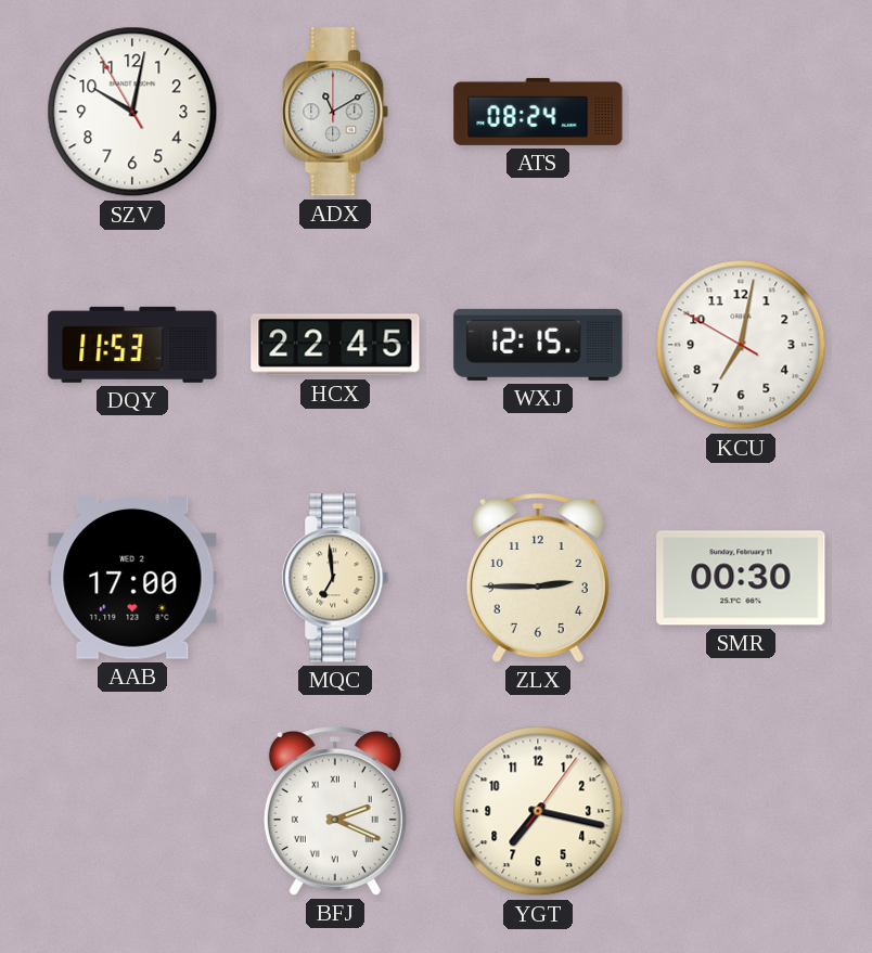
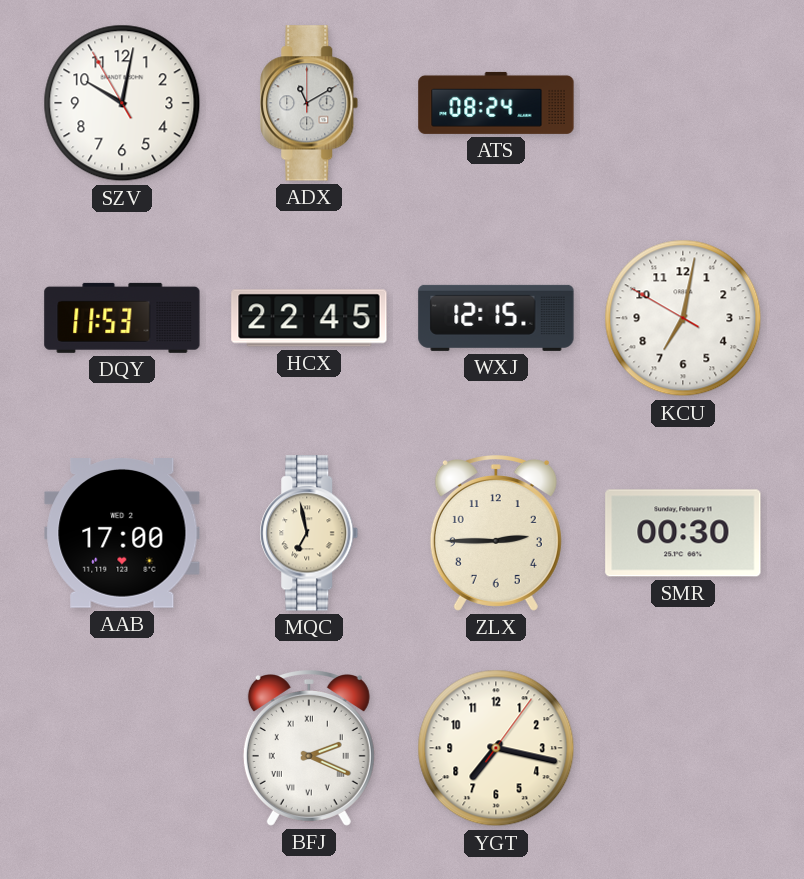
MQC: 6:59 -> 6:58
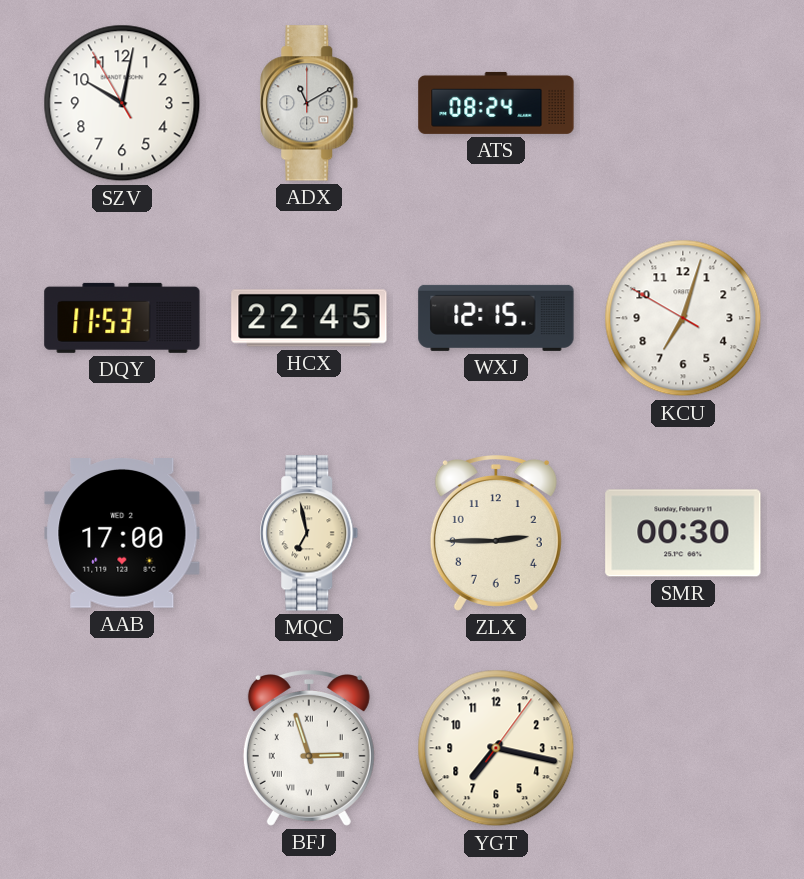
KCU: 7:01 -> 7:02
BFJ: 2:19 -> 2:57
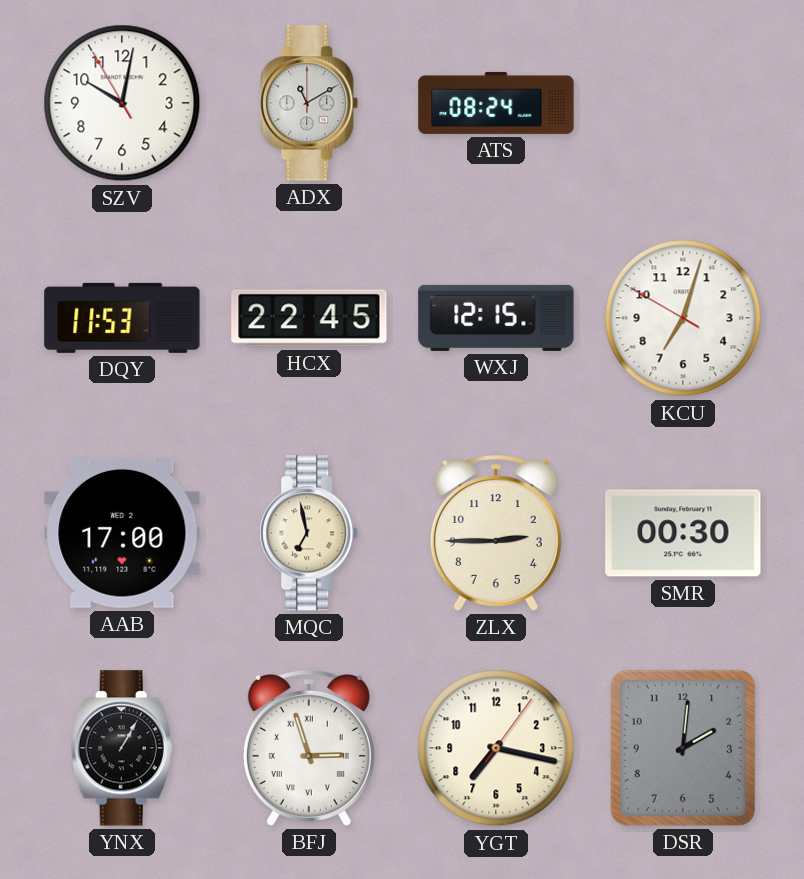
YNX: none -> 1:05
DSR: none -> 2:01
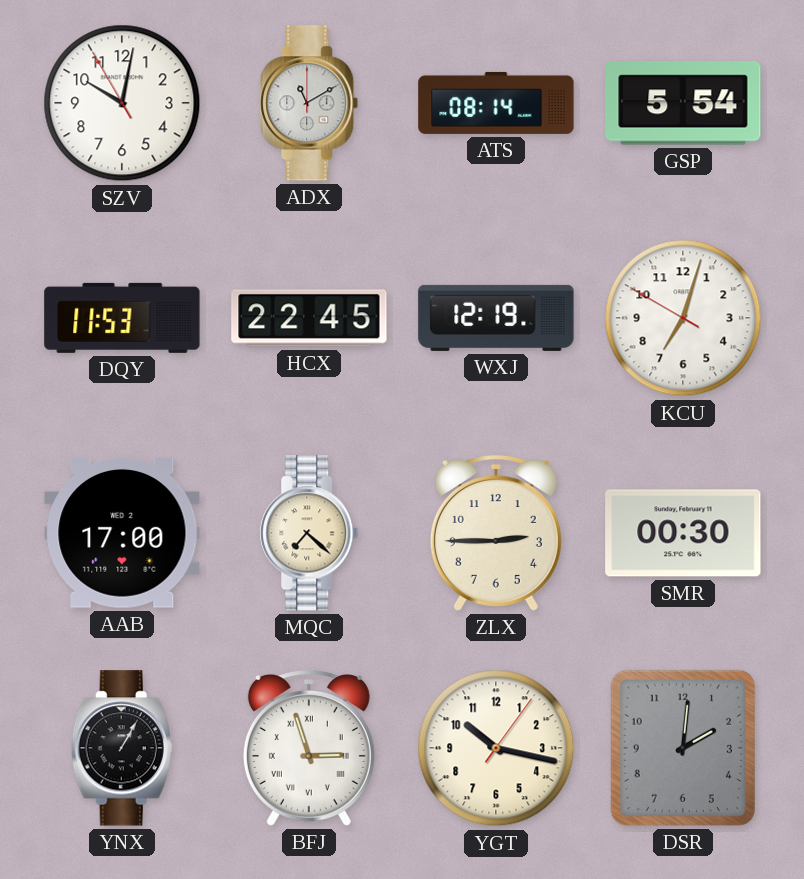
ATS: 08:24 -> 08:14
GSP: none -> 5:54
WXJ: 12:15 -> 12:19
MQC: 6:58 -> 7:22
YGT: 7:17 -> 10:17
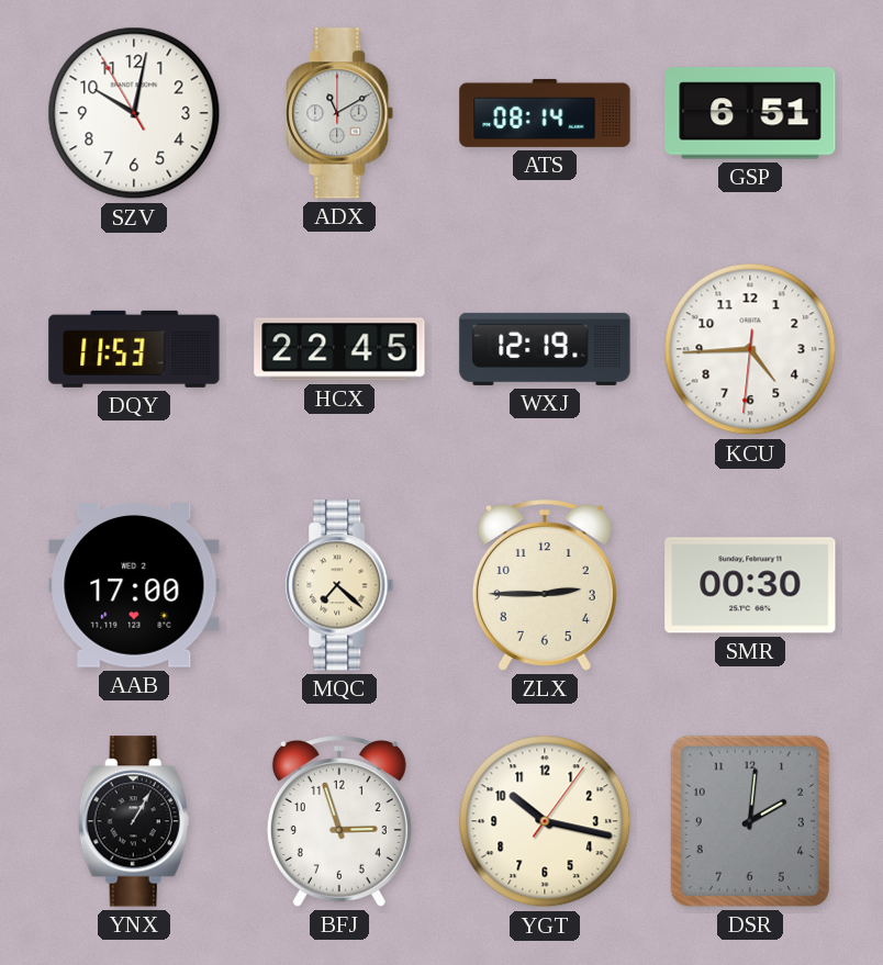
GSP: 5:54 -> 6:51
KCU: 7:02 -> 4:44
BFJ numerals: Roman -> Arabic
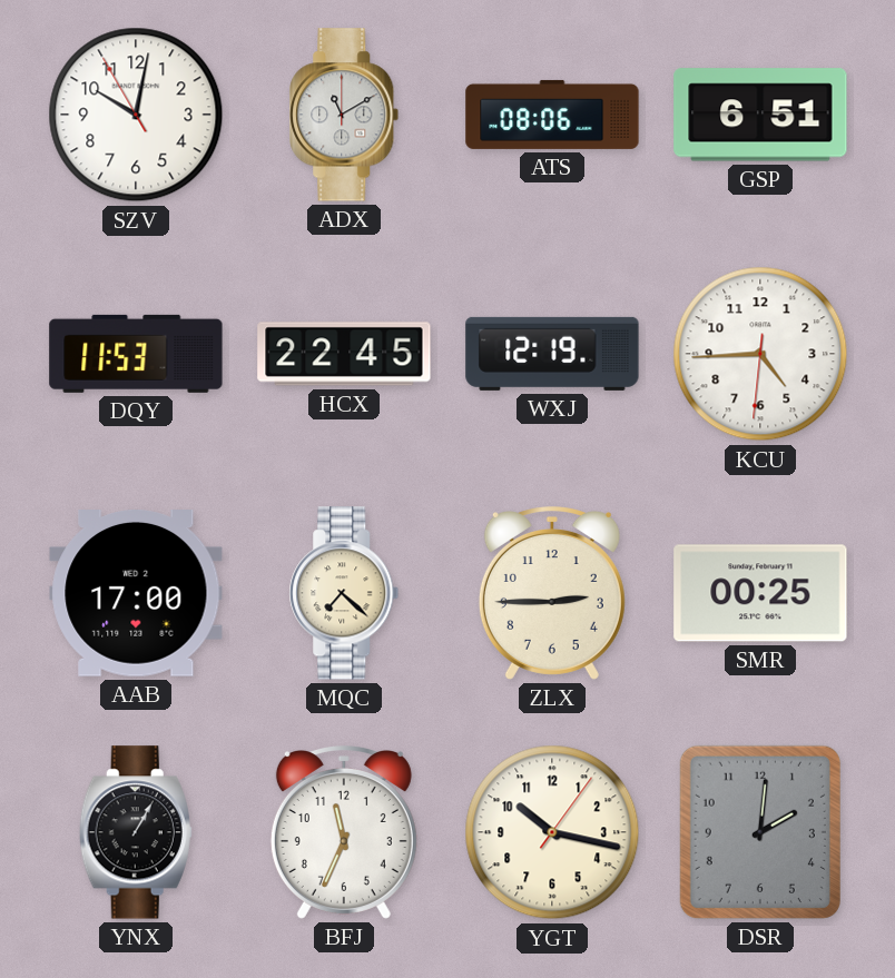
ATS: 08:14 -> 08:06
SMR: 00:30 -> 00:25
BFJ: 2:57 -> 11:34
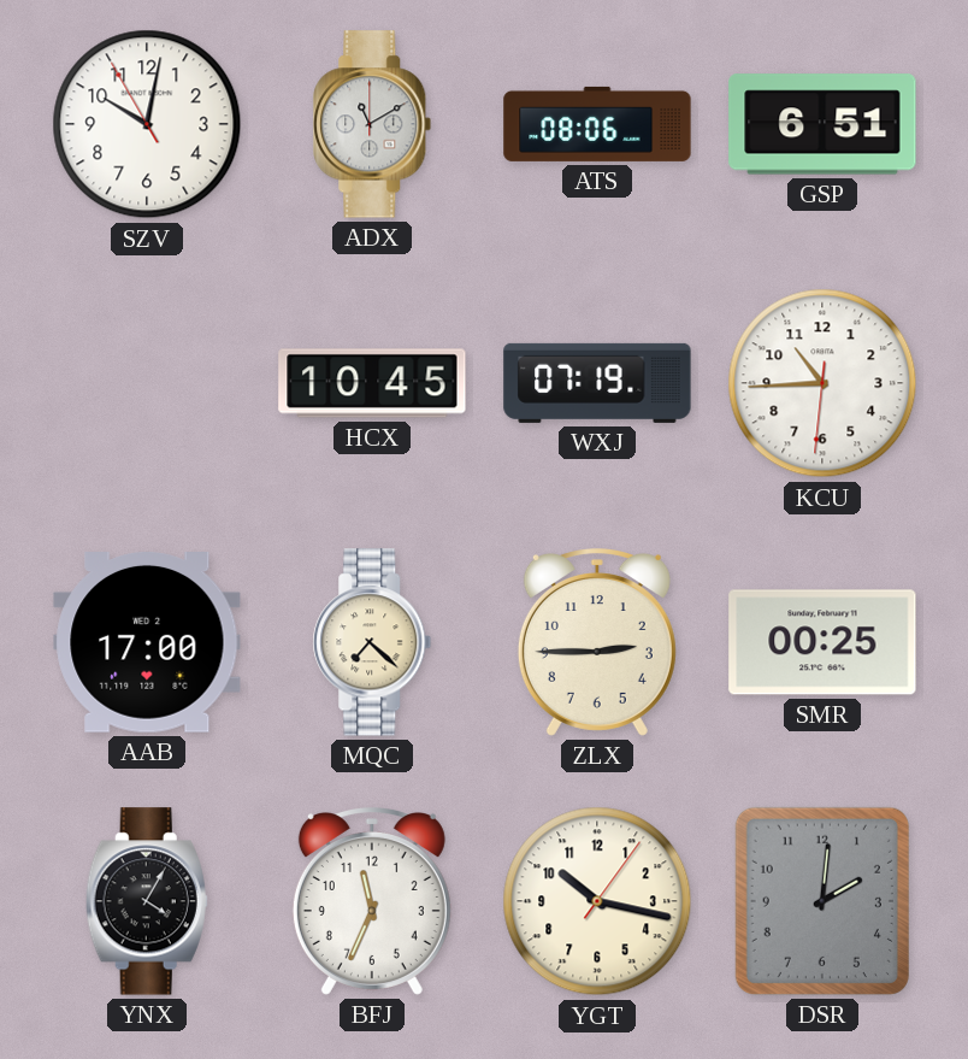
DQY: 11:53 -> none
HCX: 22:45 -> 10:45
WXJ: 12:19 -> 07:19
KCU: 4:44 -> 10:44
YNX: 1:05 -> 4:05
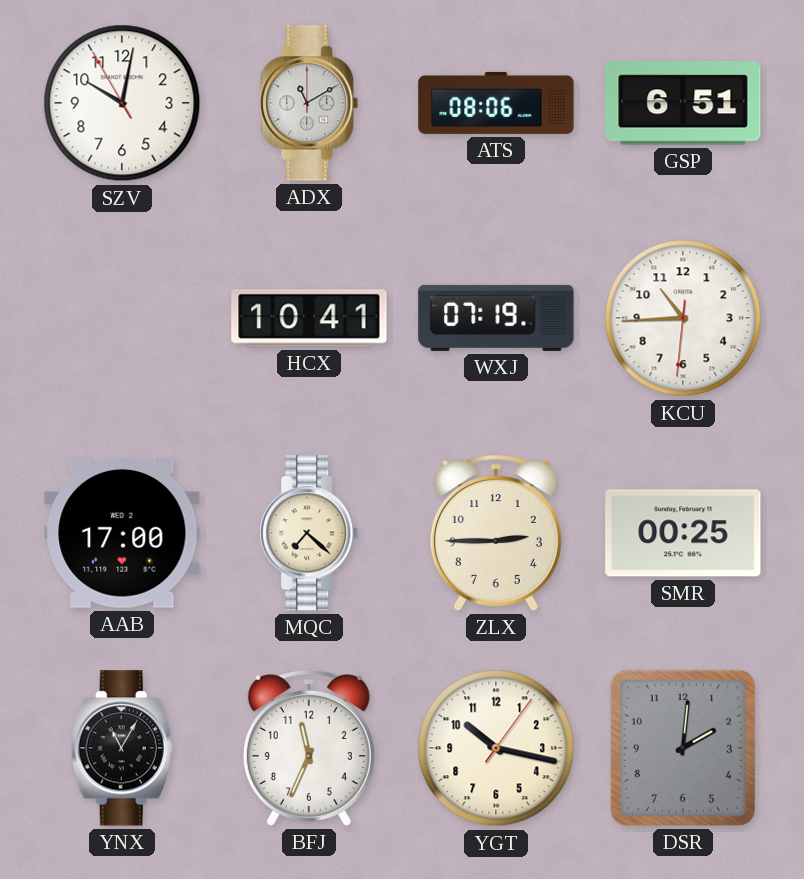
HCX: 10:45 -> 10:41
YNX: 4:05 -> 11:05
